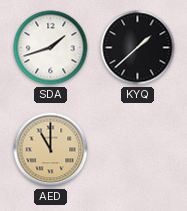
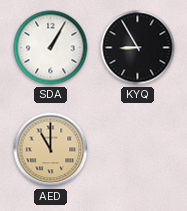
SDA: 1:42 -> 1:05
KYQ: 1:38 -> 8:55
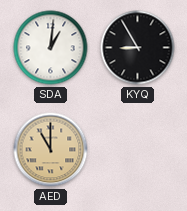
SDA: 1:05 -> 1:01
